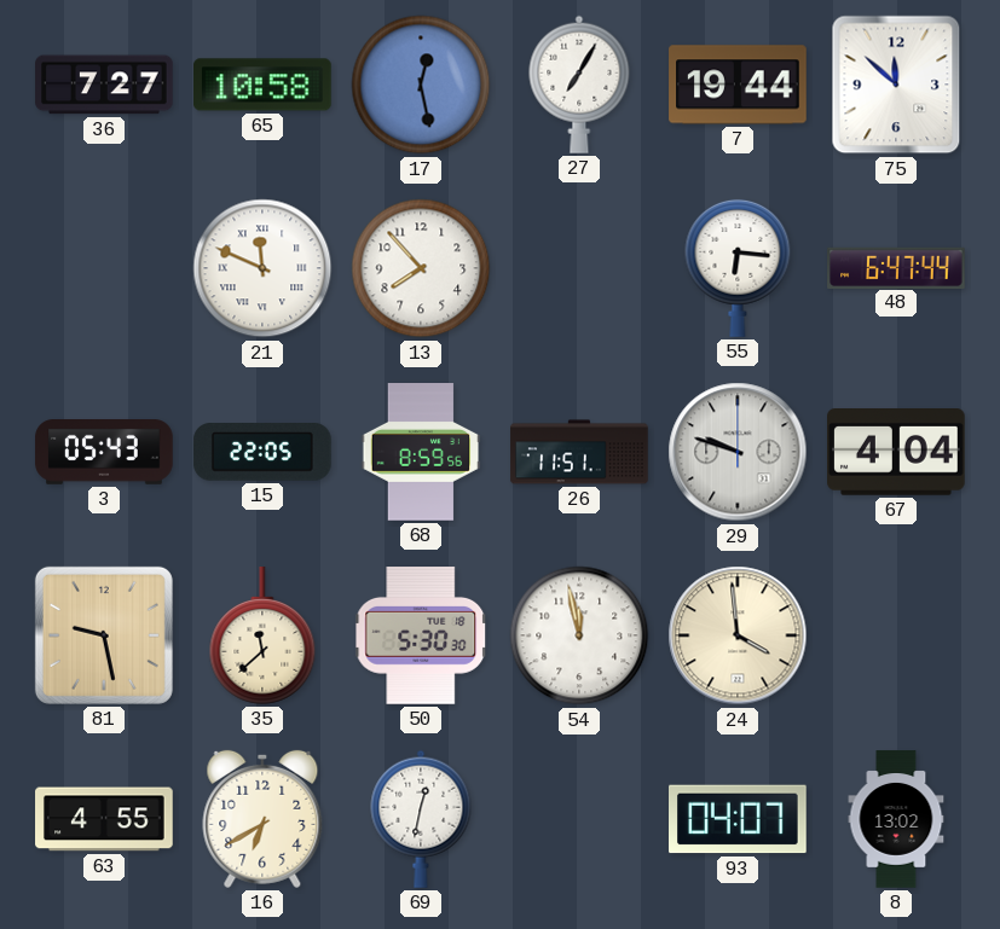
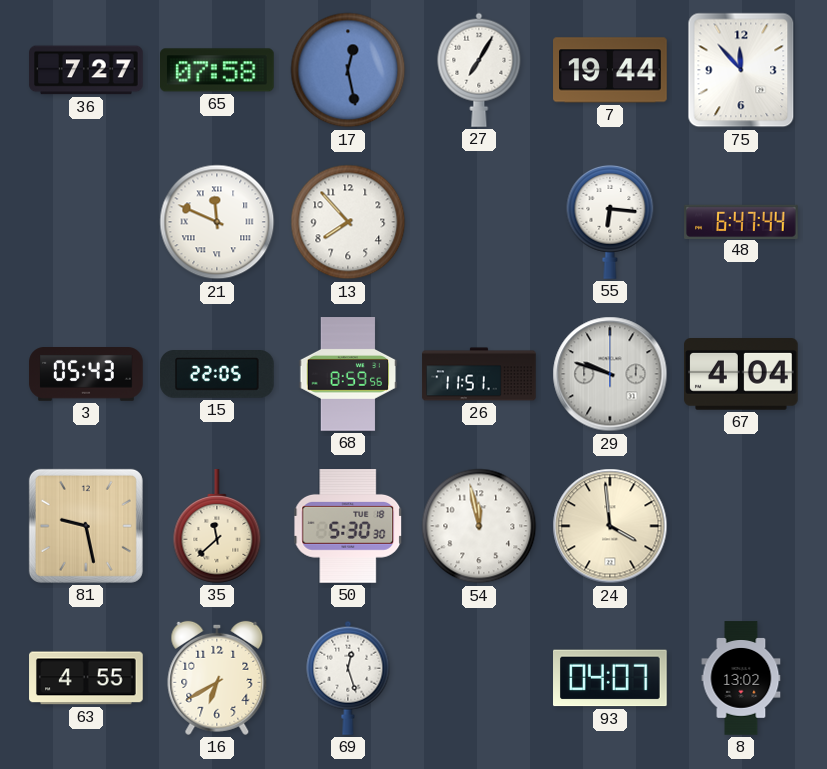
65: 10:58 -> 07:58
75: 11:52 -> 11:53
69: 12:32 -> 12:27
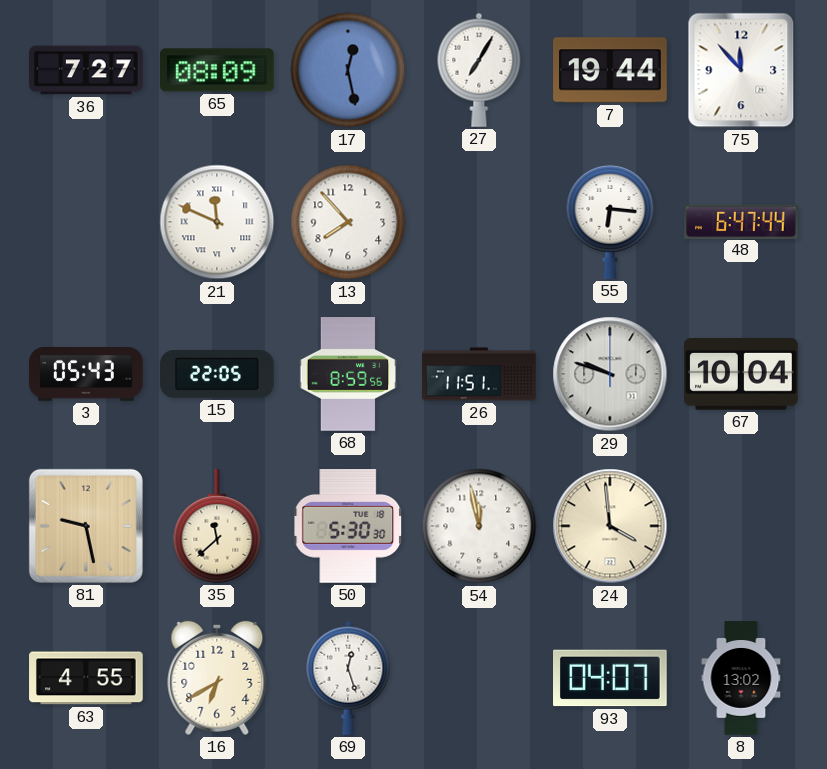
65: 07:58 -> 08:09
67: 4:04 -> 10:04
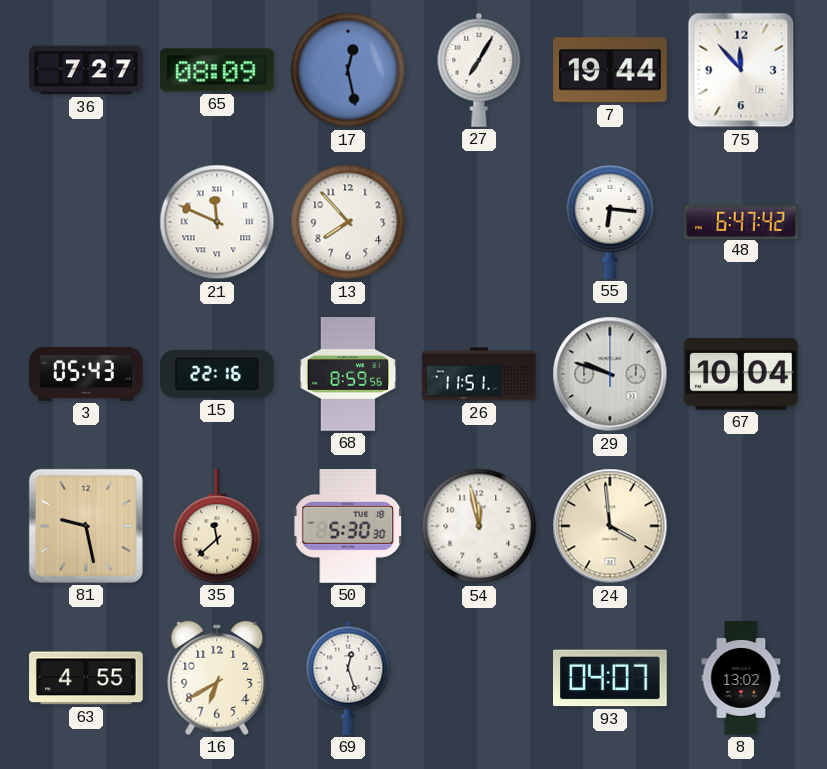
48: 6:47:44 -> 6:47:42
15: 22:05 -> 22:16
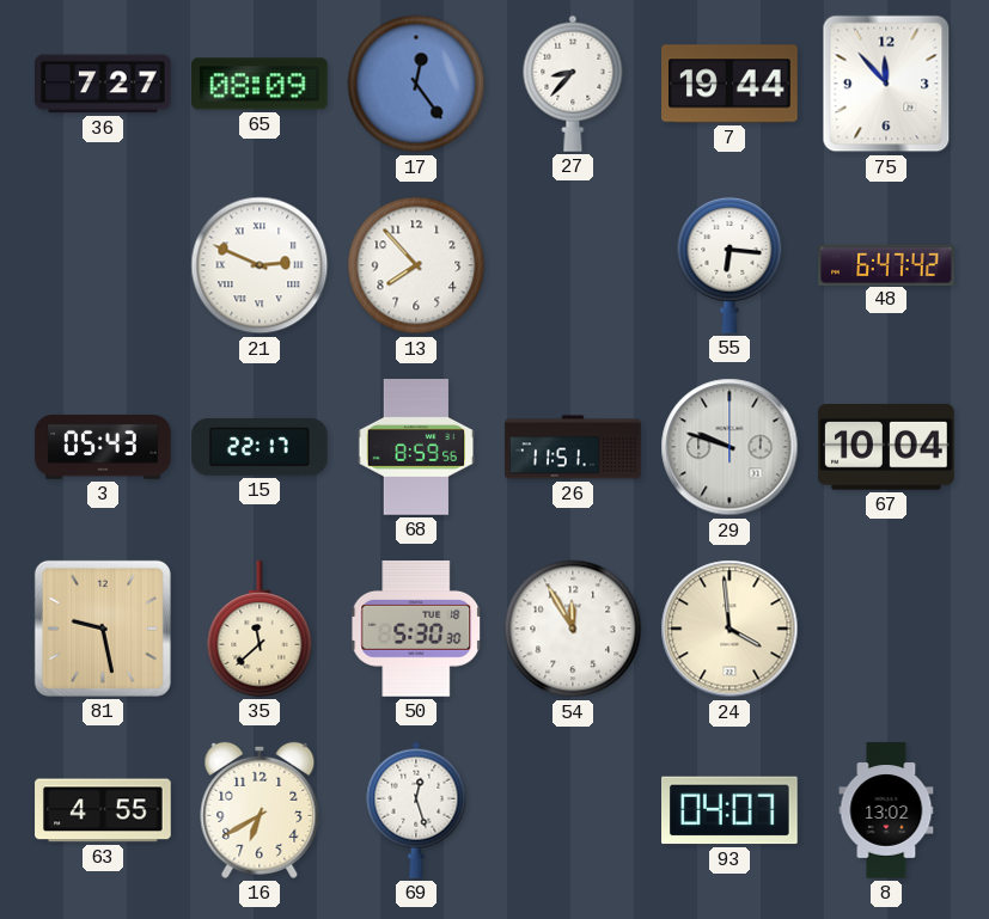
17: 12:28 -> 12:24
27: 7:05 -> 8:37
21: 11:49 -> 2:49
15: 22:16 -> 22:17
54: 11:58 -> 11:55
